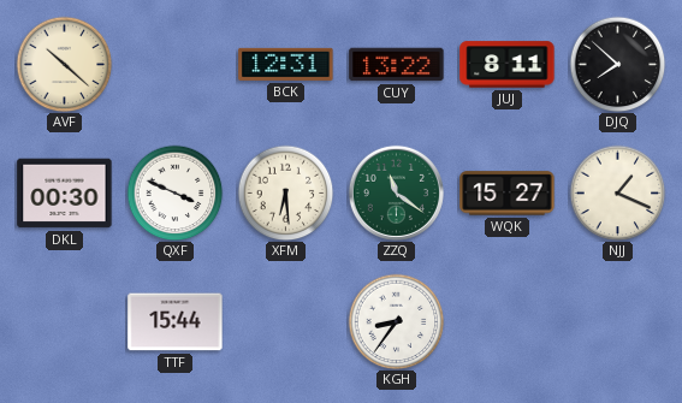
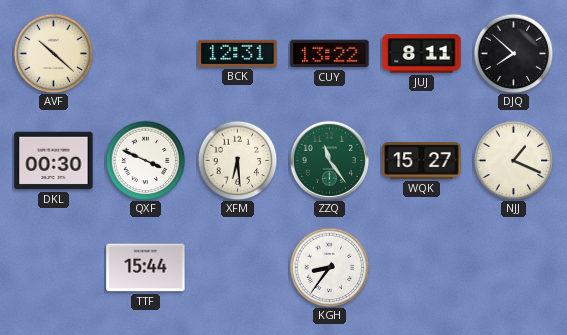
ZZQ: 11:21 -> 11:24
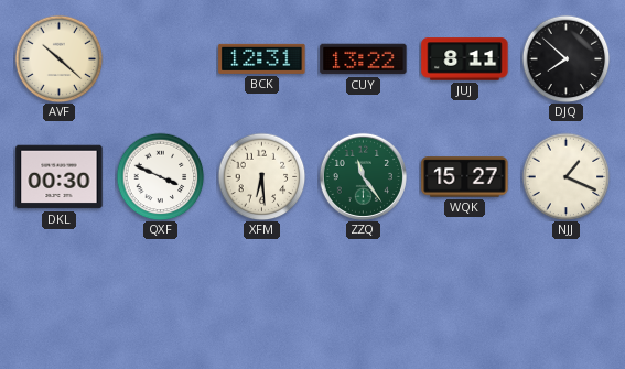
TTF: 15:44 -> none
KGH: 8:36 -> none
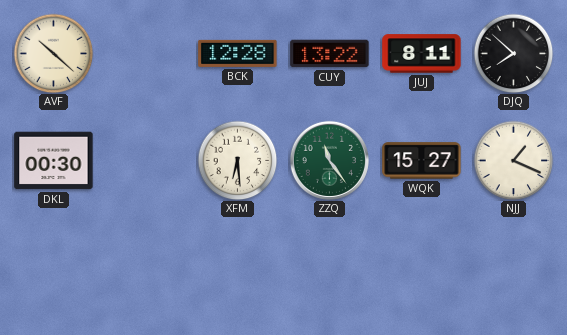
BCK: 12:31 -> 12:28
QXF: 3:49 -> none
